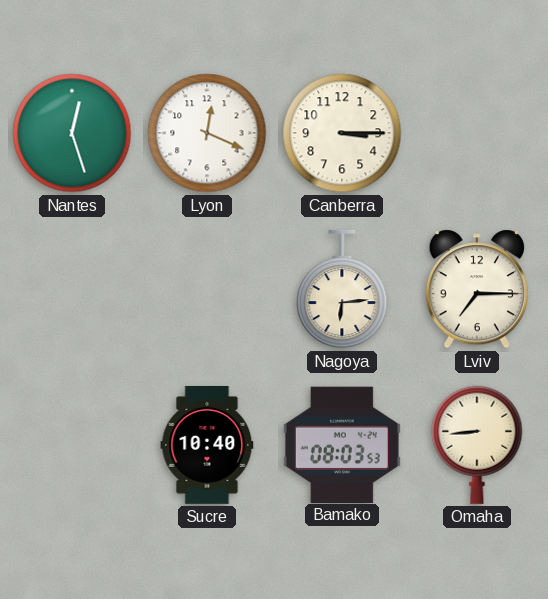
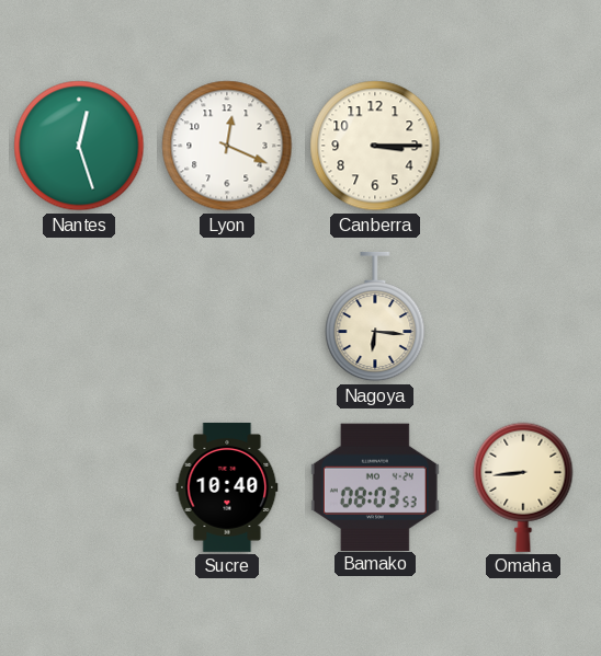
Nagoya: 6:14 -> 6:16
Lviv: 7:15 -> none
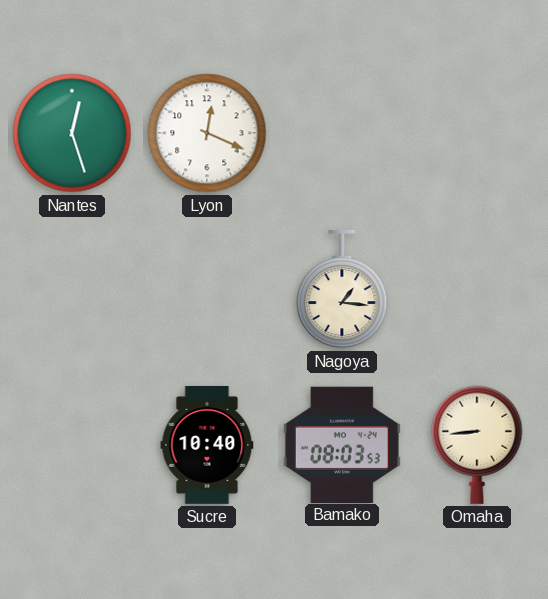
Canberra: 3:15 -> none
Nagoya: 6:16 -> 1:16
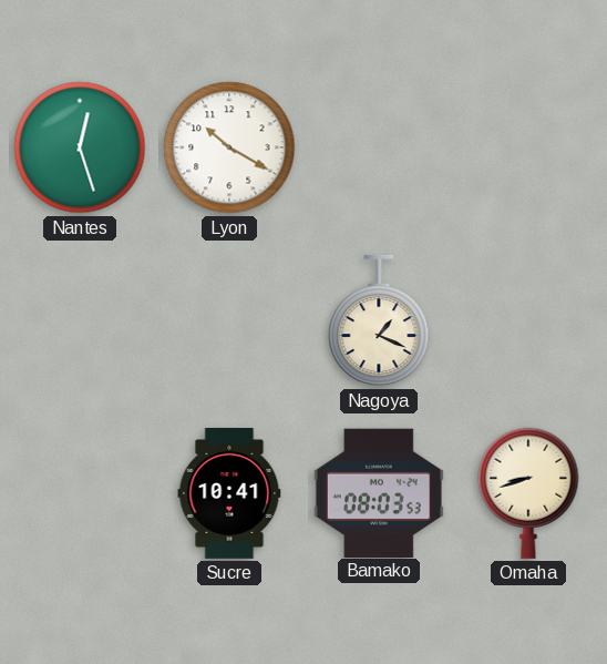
Lyon: 12:19 -> 10:20
Nagoya: 1:16 -> 1:19
Sucre: 10:40 -> 10:41
Omaha: 8:44 -> 8:42
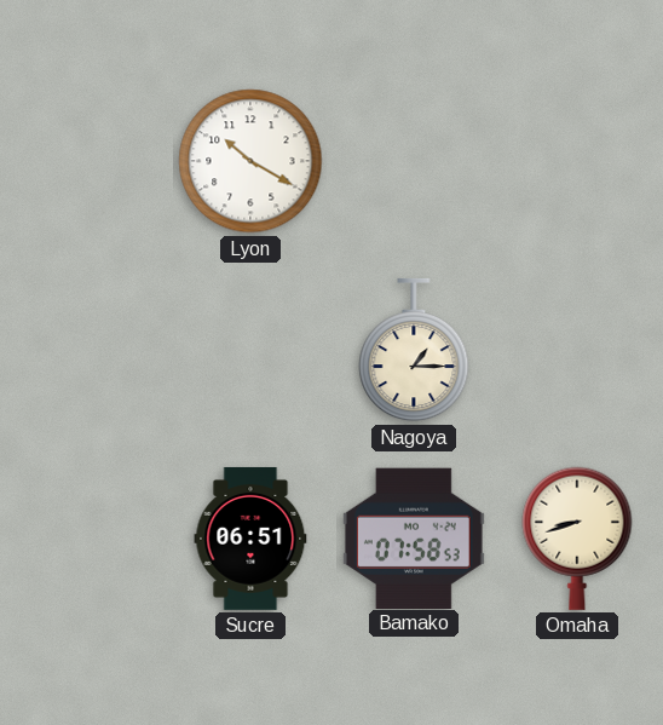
Nantes: 12:27 -> none
Nagoya: 1:19 -> 1:15
Sucre: 10:41 -> 06:51
Bamako: 08:03 -> 07:58
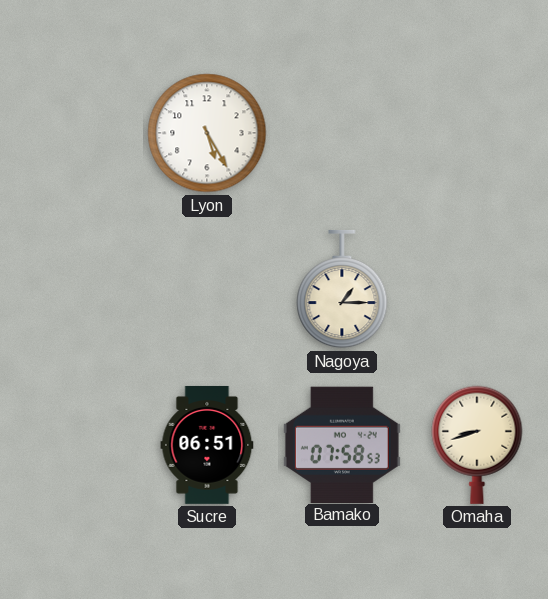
Lyon: 10:20 -> 5:25
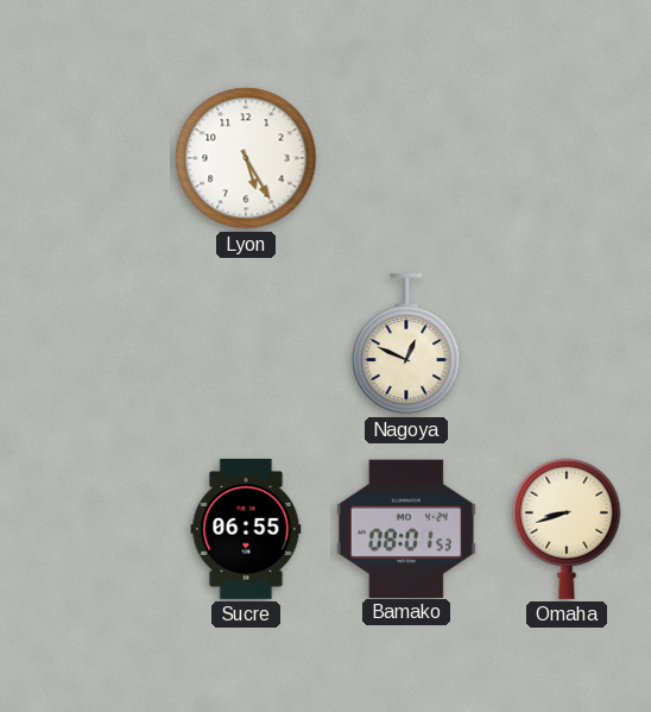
Nagoya: 1:15 -> 12:49
Sucre: 06:51 -> 06:55
Bamako: 07:58 -> 08:01
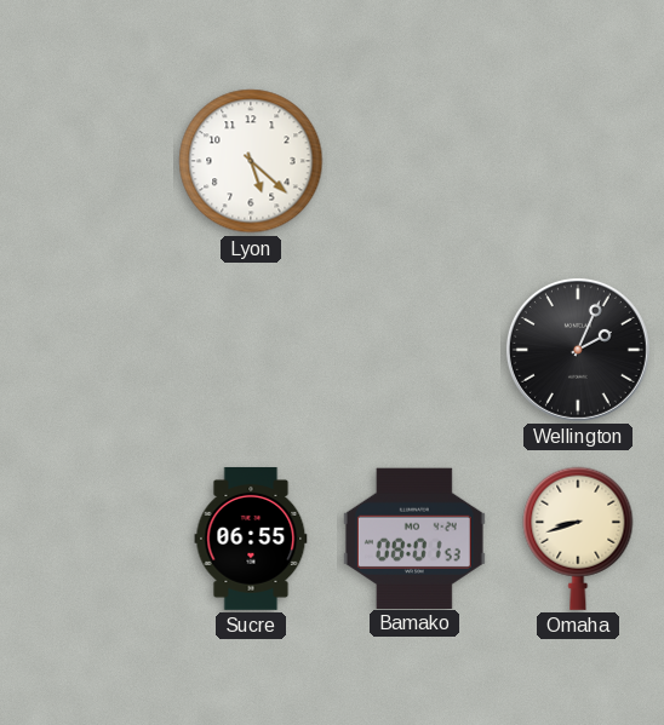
Lyon: 5:25 -> 5:22
Nagoya: 12:49 -> none
Wellington: none -> 2:04
